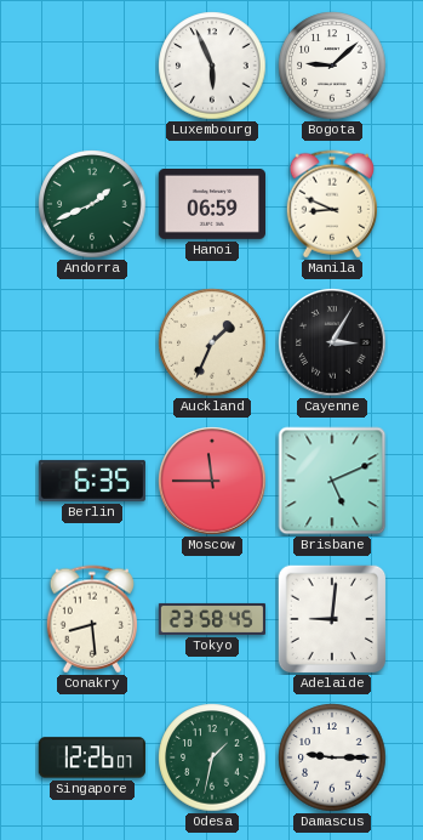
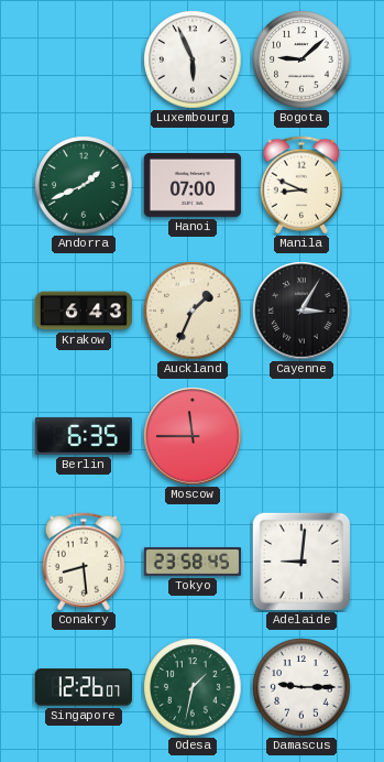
Hanoi: 06:59 -> 07:00
Krakow: none -> 6:43
Brisbane: 5:11 -> none
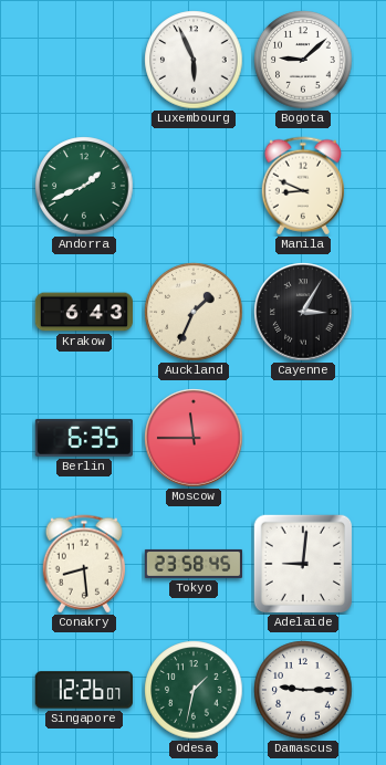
Hanoi: 07:00 -> none
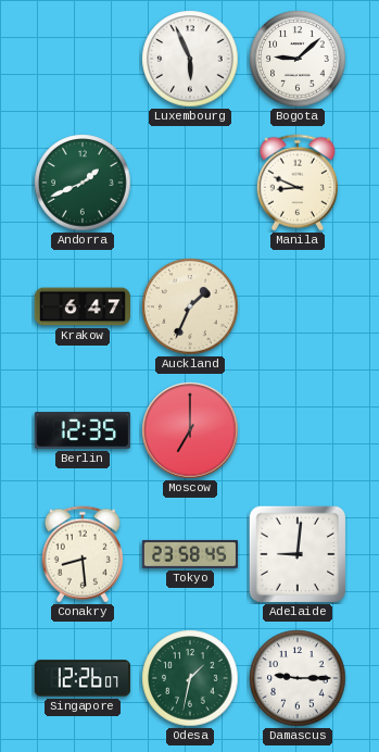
Krakow: 6:43 -> 6:47
Cayenne: 3:05 -> none
Berlin: 6:35 -> 12:35
Moscow: 11:45 -> 7:00
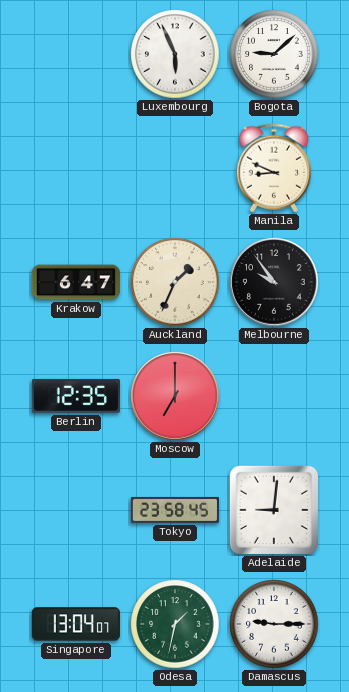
Andorra: 1:41 -> none
Melbourne: none -> 9:54
Conakry: 8:29 -> none
Singapore: 12:26 -> 13:04
